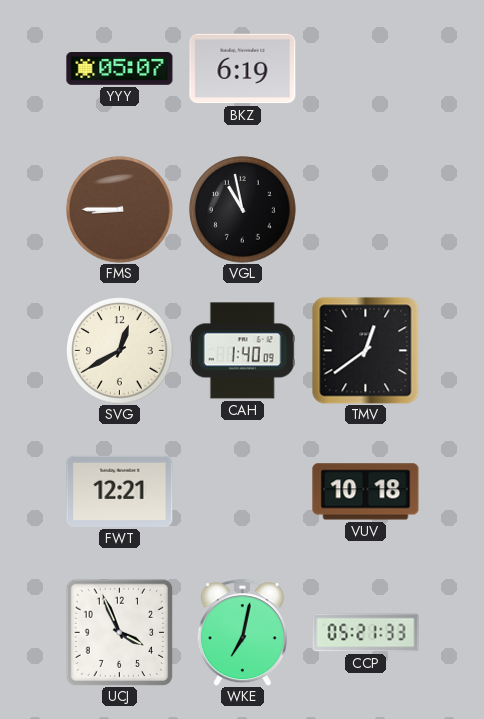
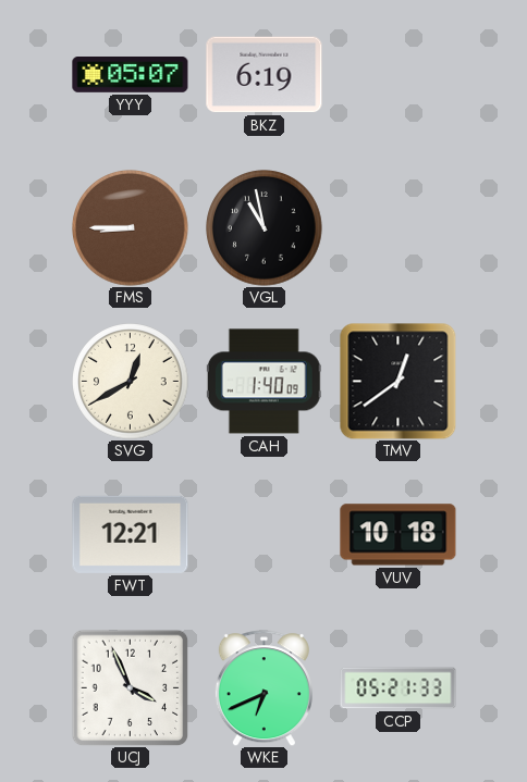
WKE: 7:02 -> 6:41
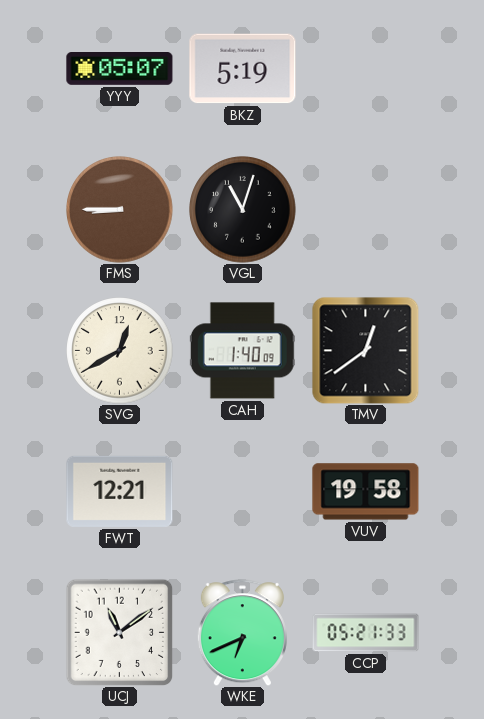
BKZ: 6:19 -> 5:19
VGL: 10:58 -> 11:03
VUV: 10:18 -> 19:58
UCJ: 3:56 -> 11:09
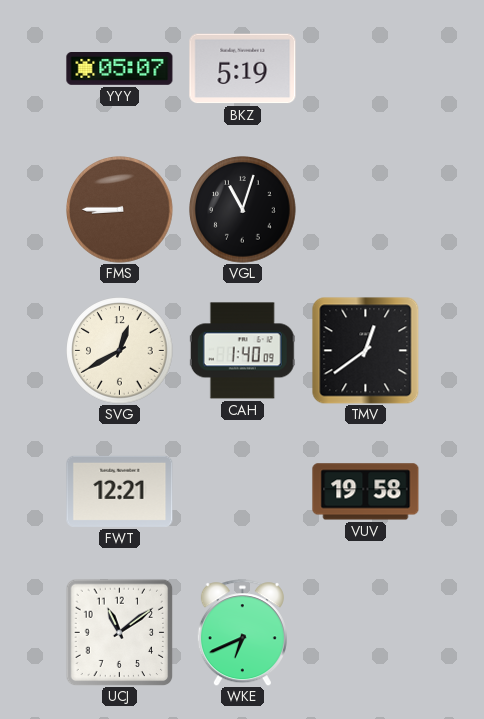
CCP: 05:21 -> none
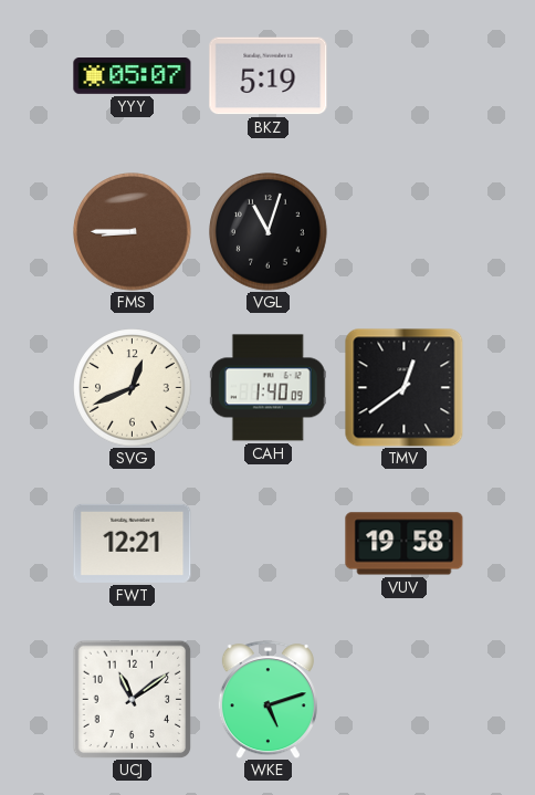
SVG: 12:40 -> 12:41
WKE: 6:41 -> 5:12
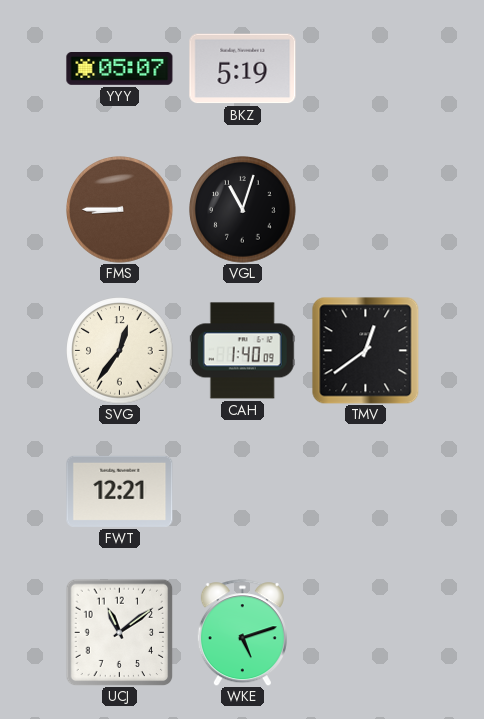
SVG: 12:41 -> 12:36
VUV: 19:58 -> none
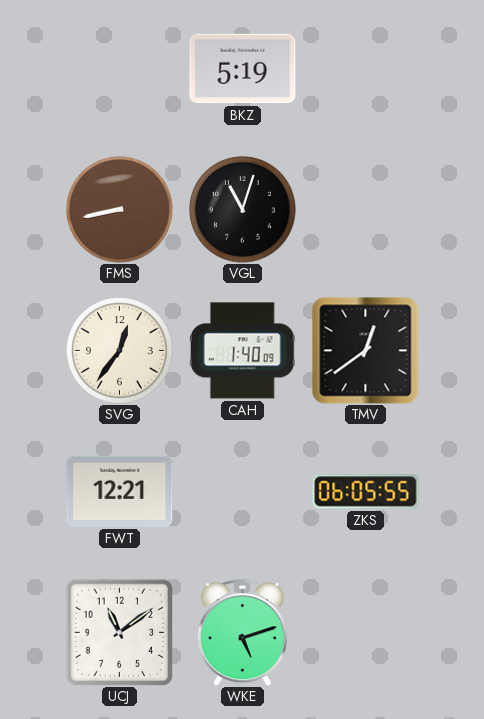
YYY: 05:07 -> none
FMS: 8:45 -> 8:43
ZKS: none -> 06:05
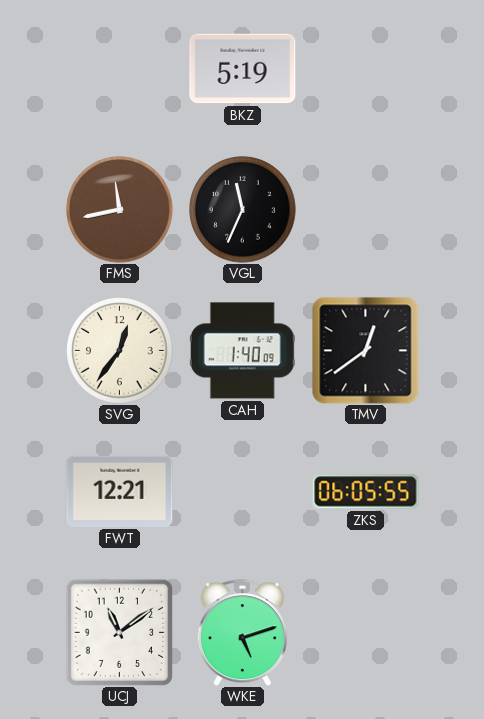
FMS: 8:43 -> 11:43
VGL: 11:03 -> 11:34
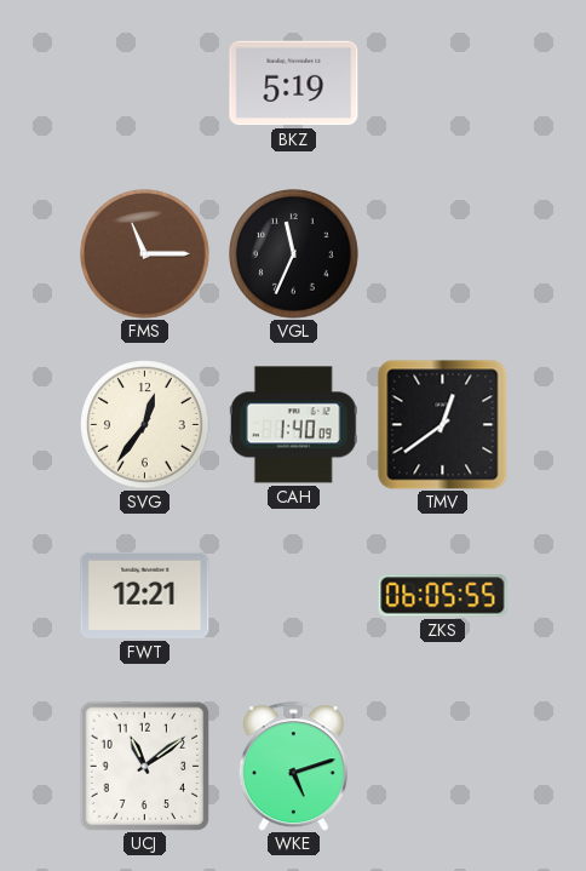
FMS: 11:43 -> 11:15
